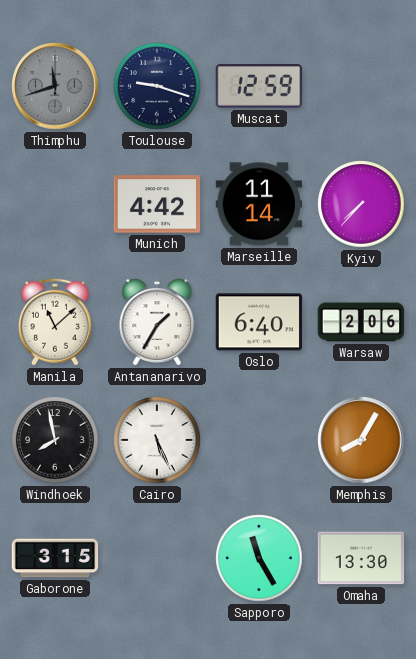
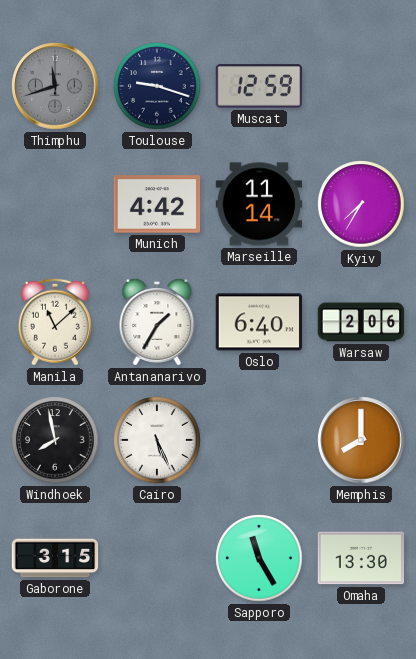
Kyiv: 7:37 -> 7:35
Memphis: 8:05 -> 8:00
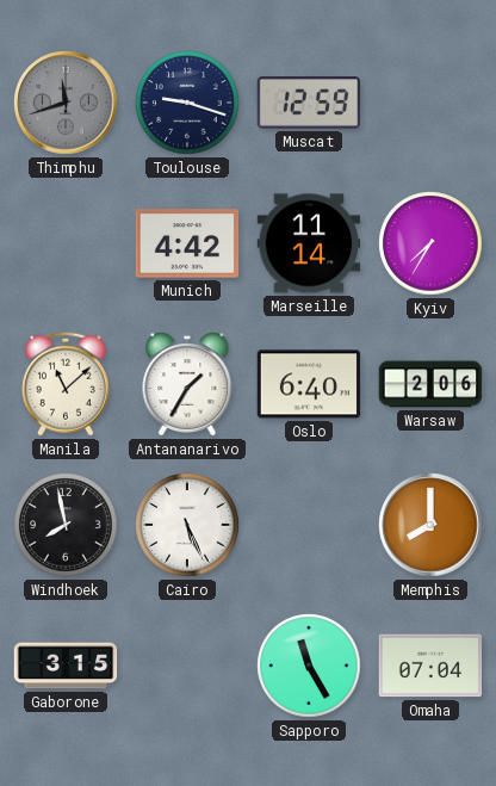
Omaha: 13:30 -> 07:04
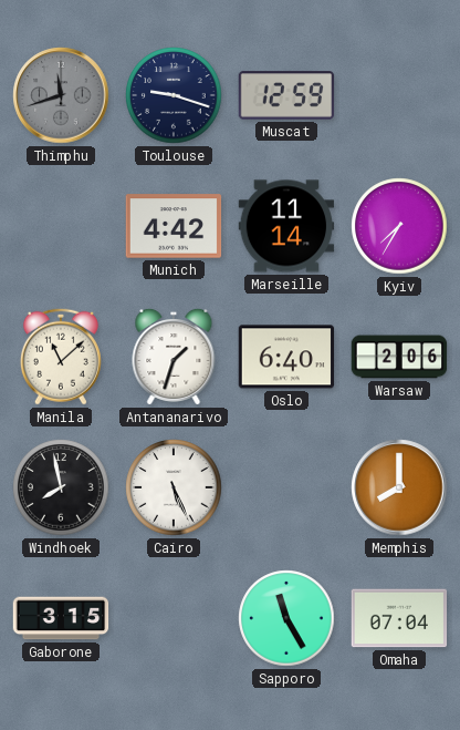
Antananarivo: 1:35 -> 1:33
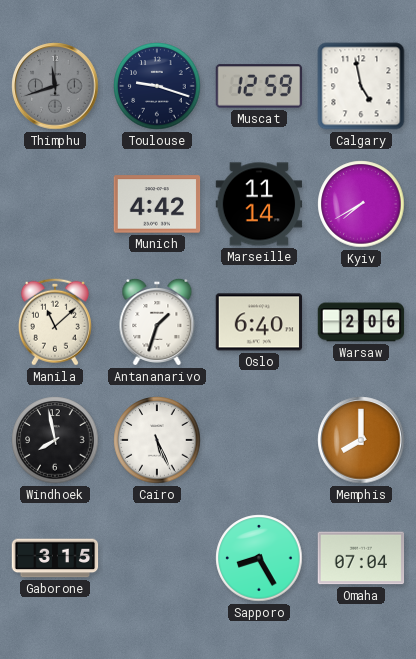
Calgary: none -> 4:58
Kyiv: 7:35 -> 7:40
Sapporo: 11:25 -> 8:25
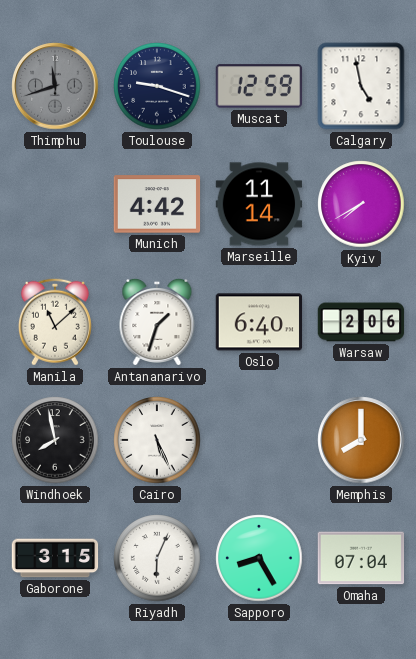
Riyadh: none -> 6:04
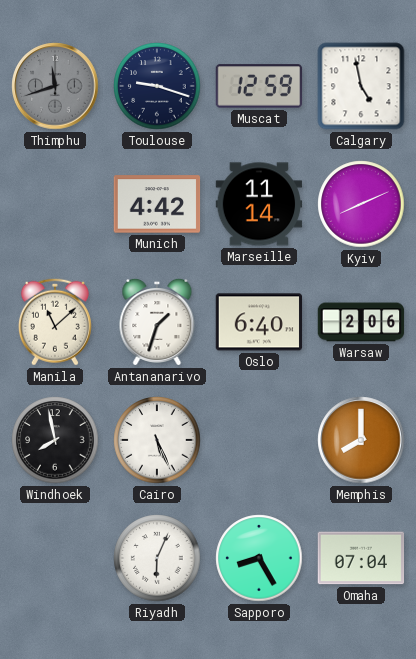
Kyiv: 7:40 -> 8:11
Gaborone: 3:15 -> none
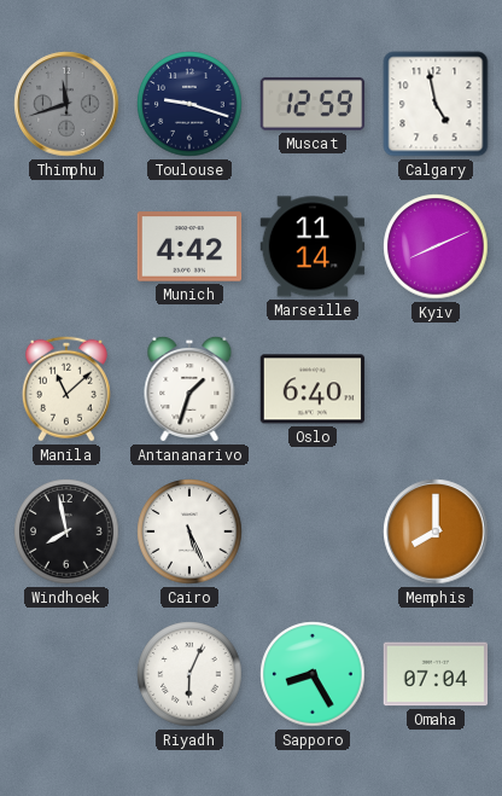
Warsaw: 2:06 -> none
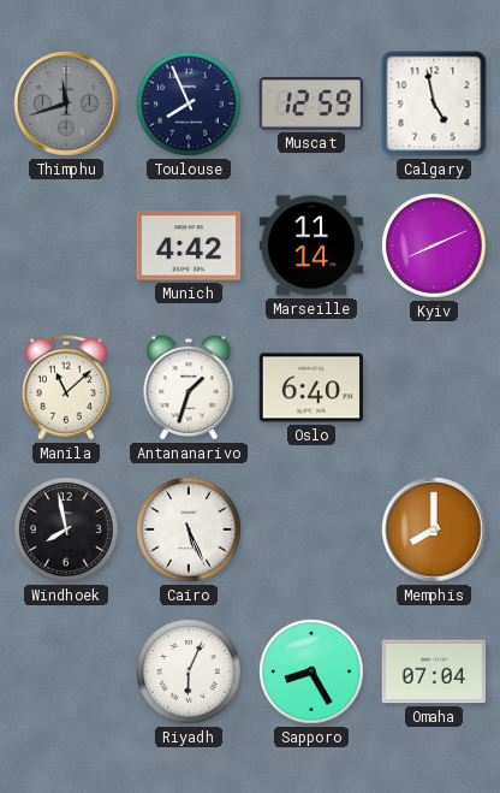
Toulouse: 9:18 -> 7:56
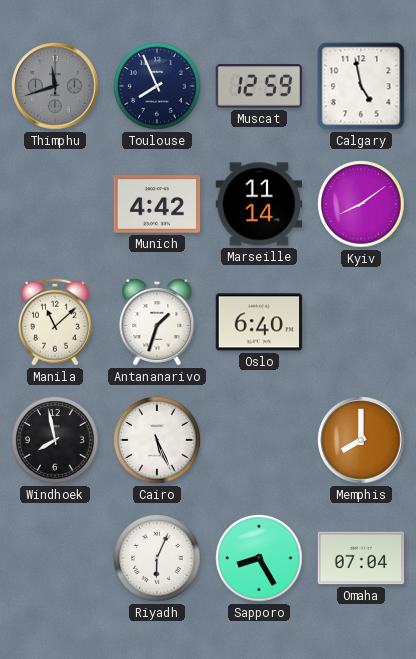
Kyiv: 8:11 -> 8:09
